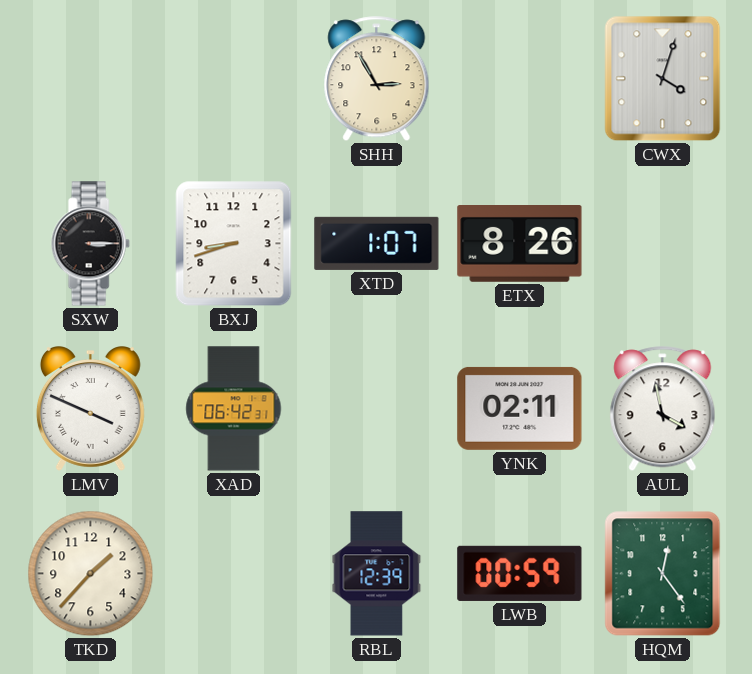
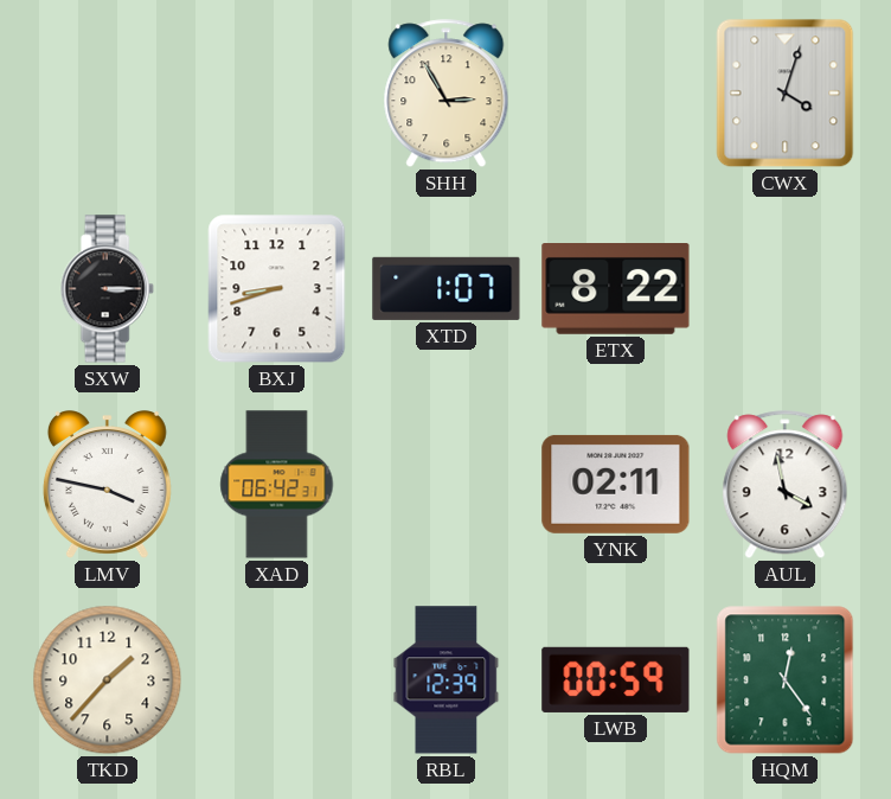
ETX: 8:26 -> 8:22
LMV: 3:49 -> 3:47
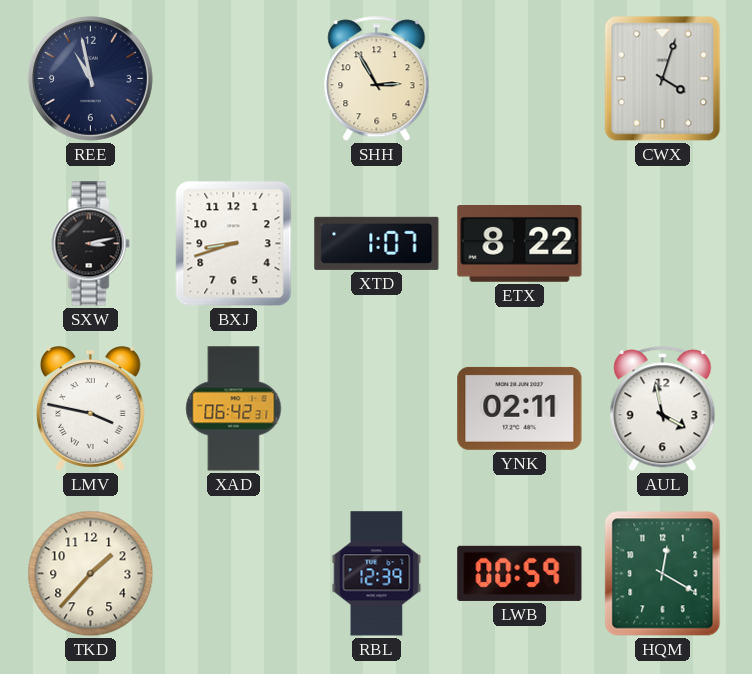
REE: none -> 10:58
SXW: 3:15 -> 3:13
HQM: 12:24 -> 12:20
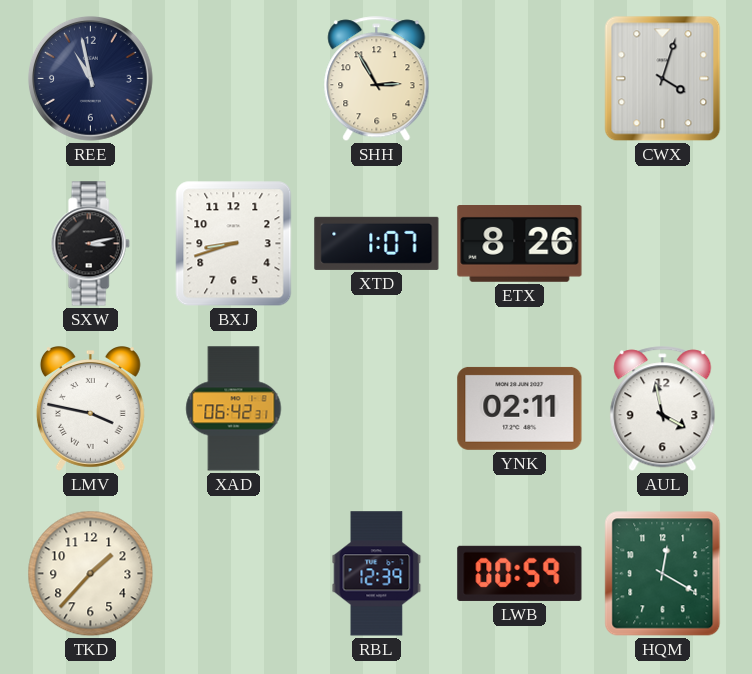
ETX: 8:22 -> 8:26
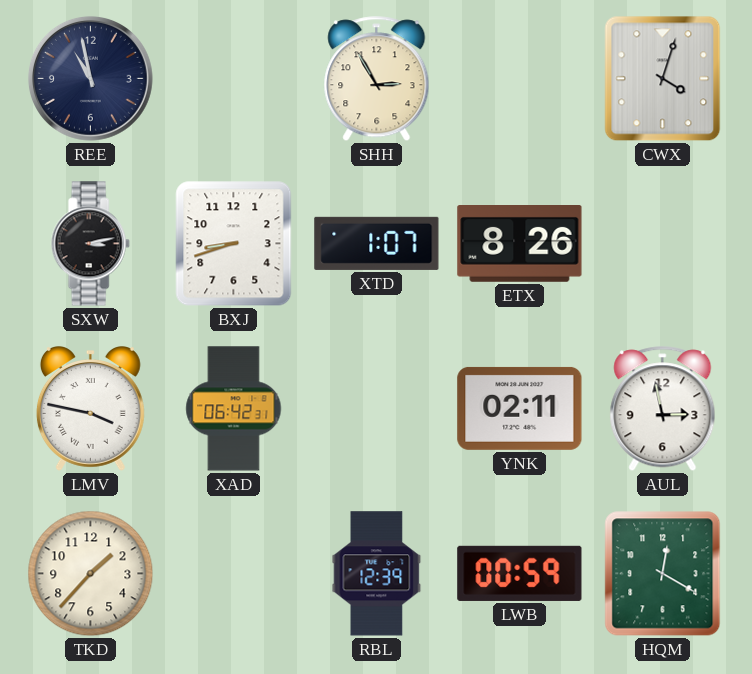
AUL: 3:58 -> 2:58
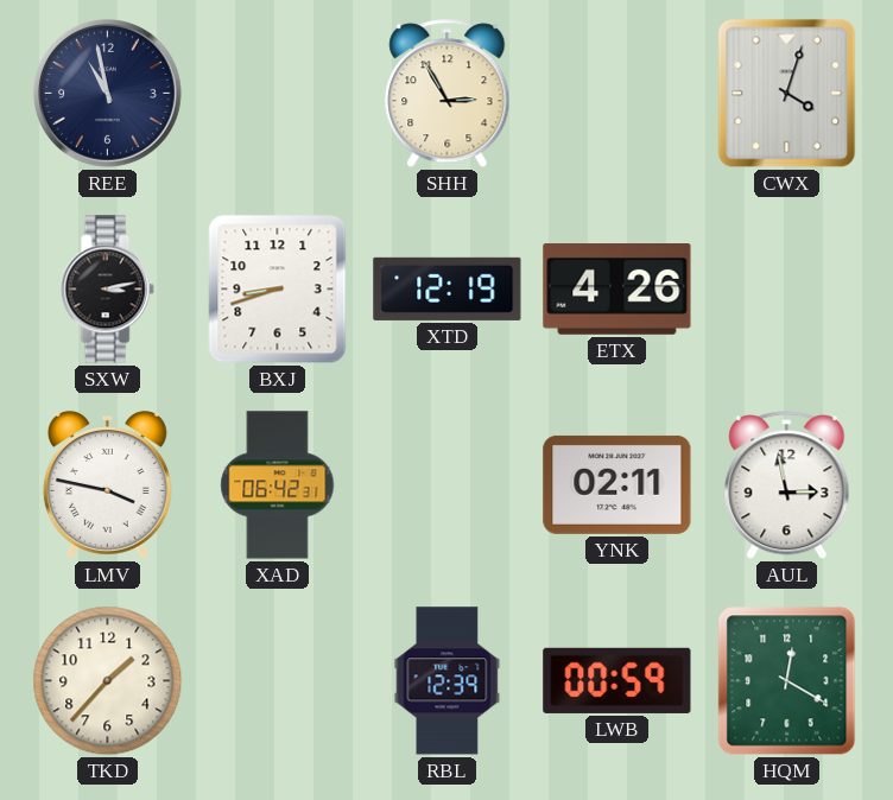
XTD: 1:07 -> 12:19
ETX: 8:26 -> 4:26
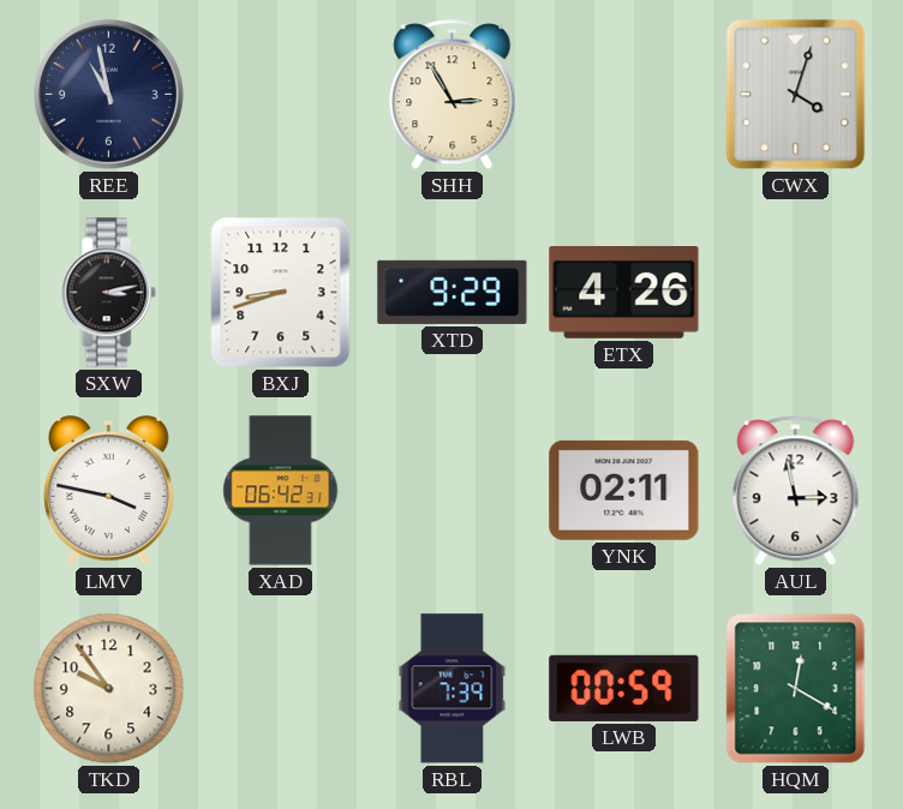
XTD: 12:19 -> 9:29
TKD: 1:37 -> 9:54
RBL: 12:39 -> 7:39
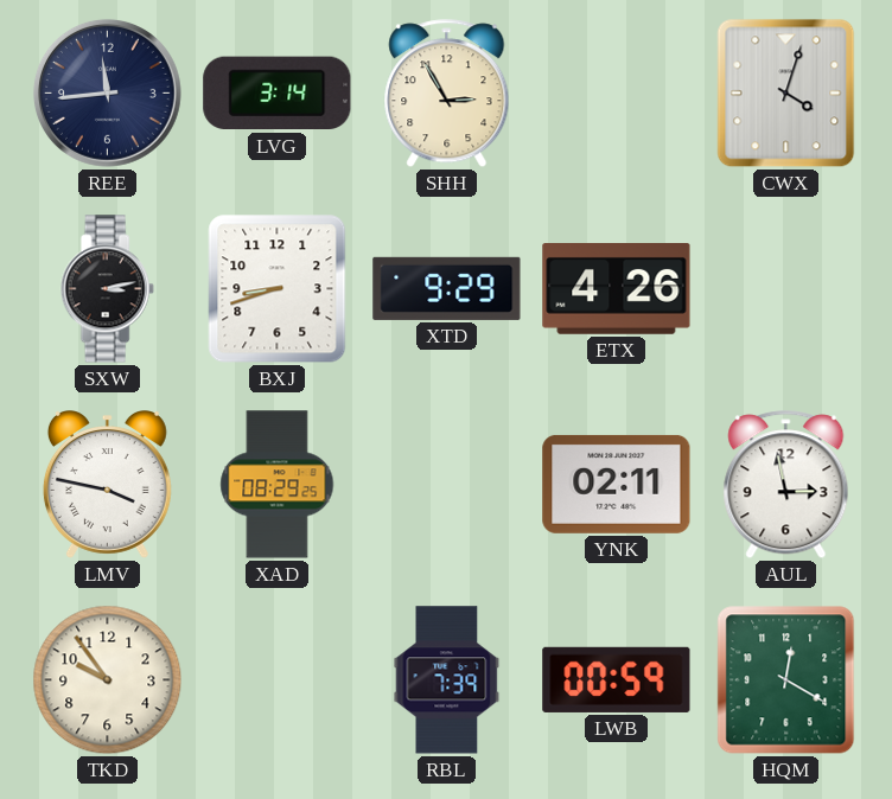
REE: 10:58 -> 11:44
LVG: none -> 3:14
XAD: 06:42 -> 08:29
